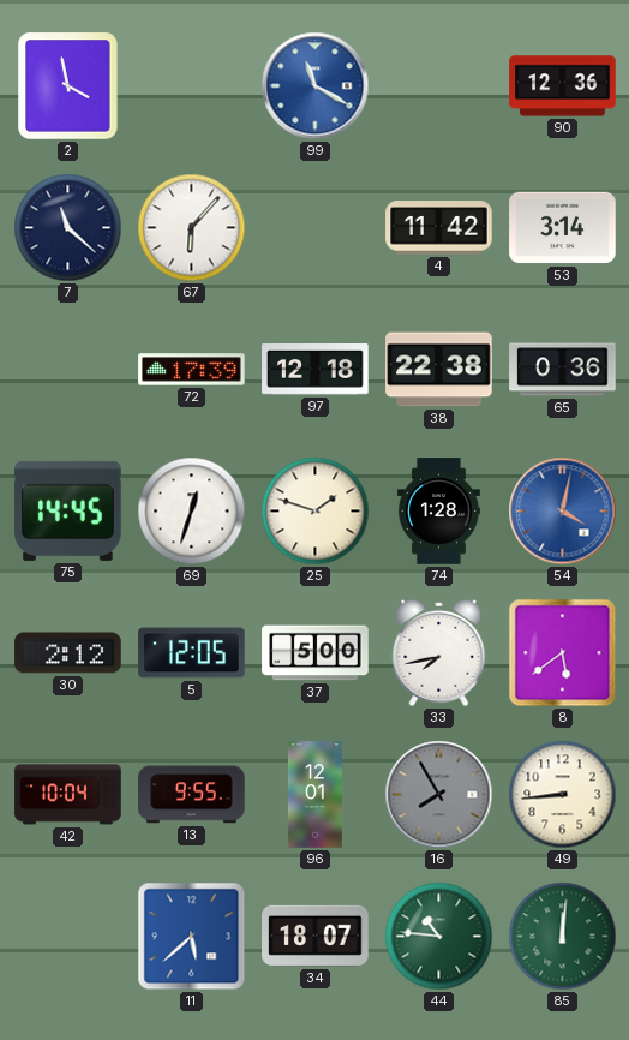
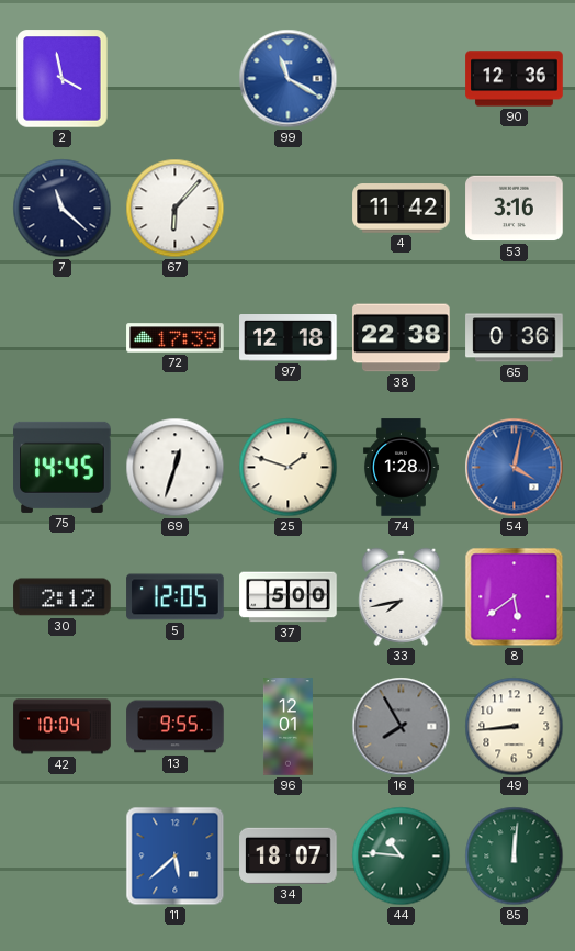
53: 3:14 -> 3:16
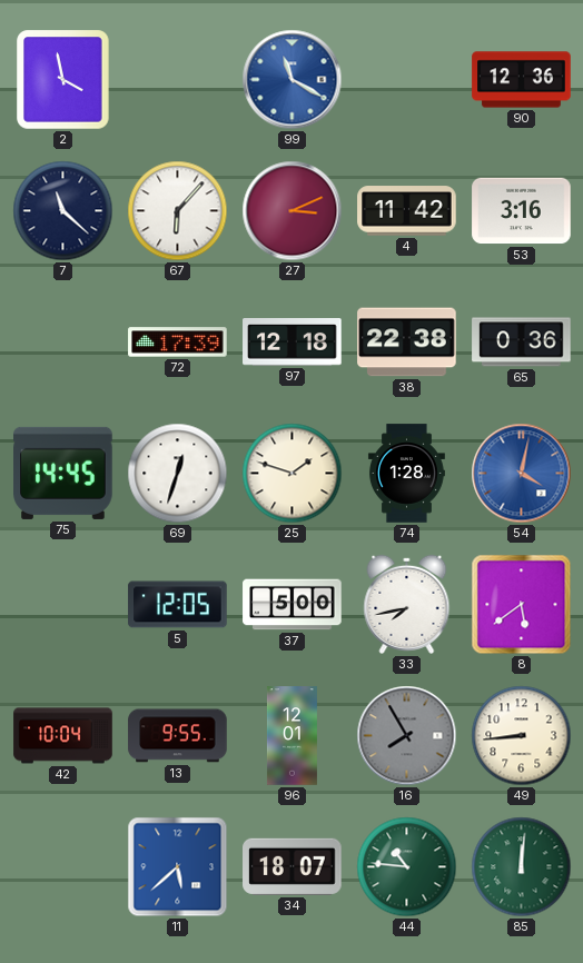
27: none -> 3:11
30: 2:12 -> none
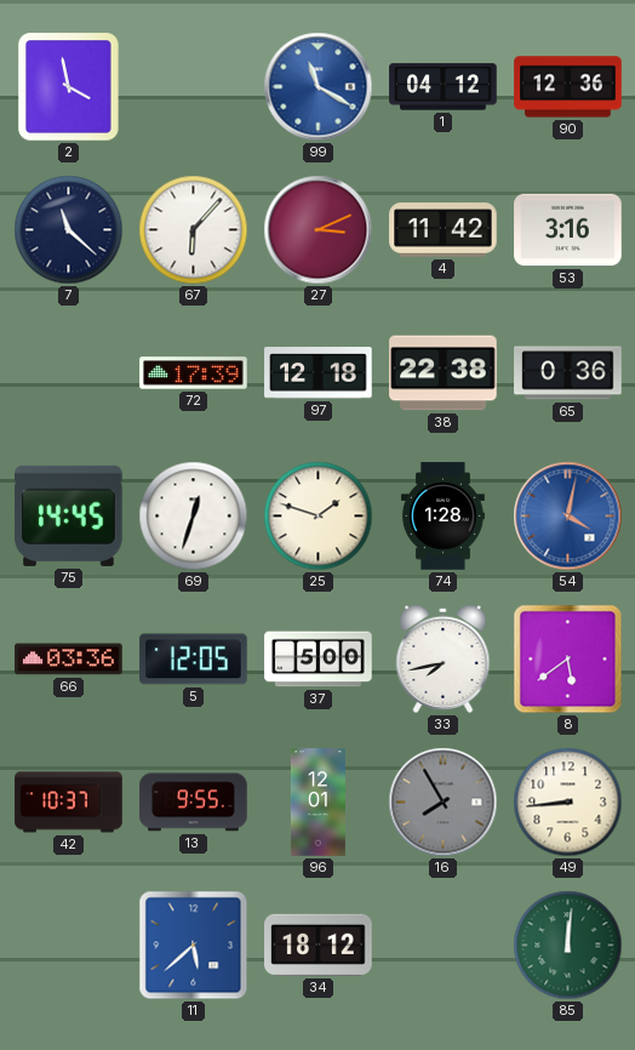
1: none -> 04:12
66: none -> 03:36
42: 10:04 -> 10:37
34: 18:07 -> 18:12
44: 10:46 -> none
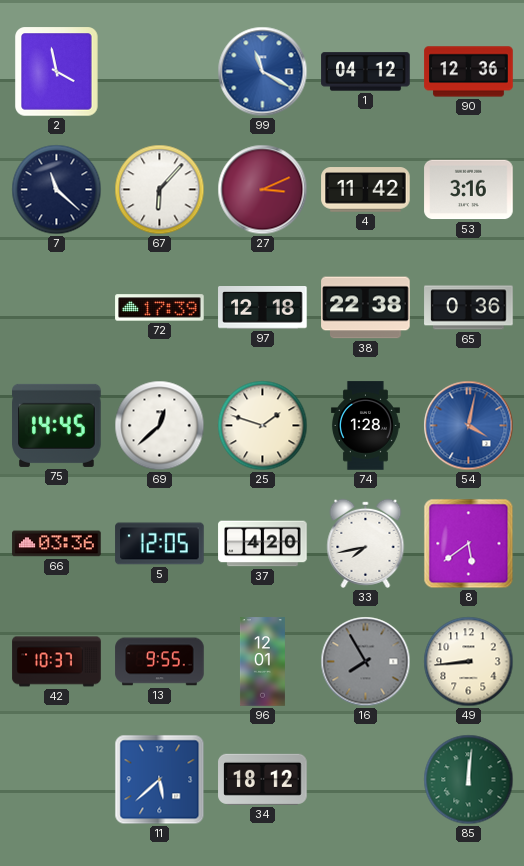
69: 12:33 -> 12:38
37: 5:00 -> 4:20
